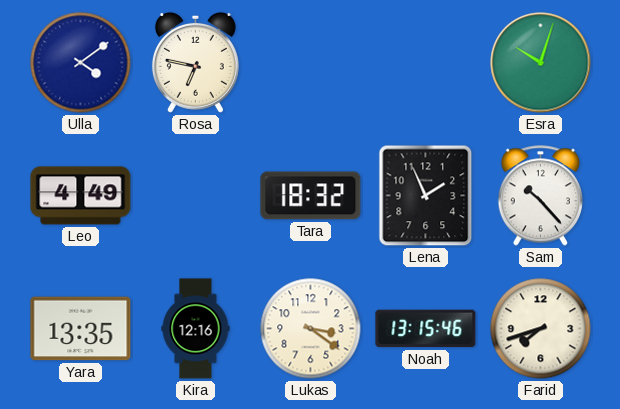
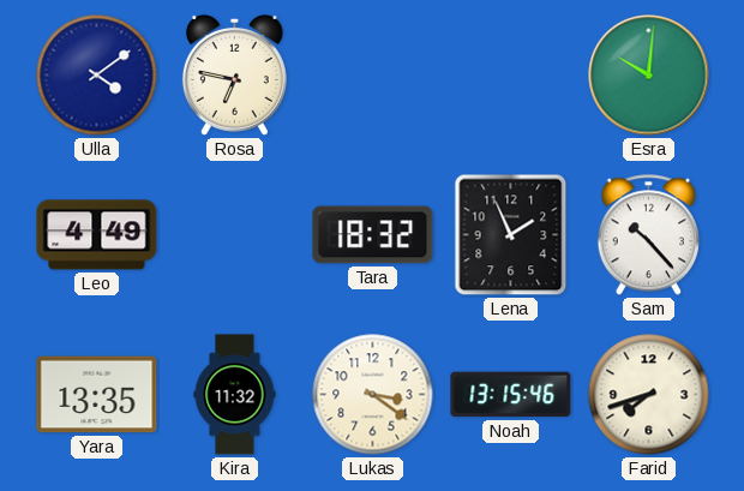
Esra: 10:03 -> 10:01
Kira: 12:16 -> 11:32
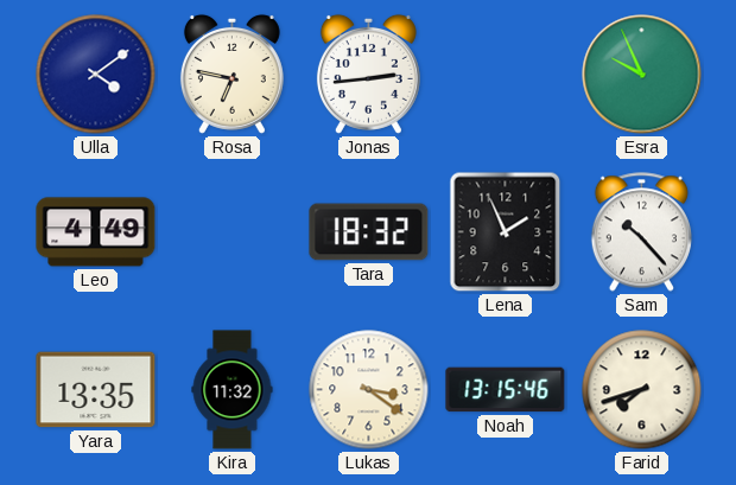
Jonas: none -> 2:44
Esra: 10:01 -> 9:56
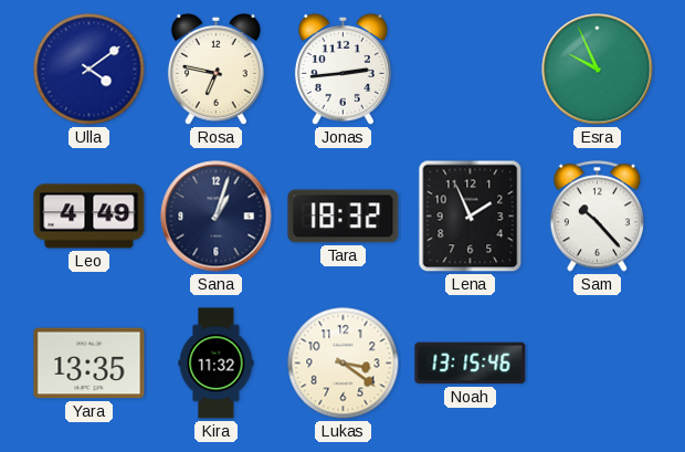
Sana: none -> 1:03
Farid: 7:42 -> none
